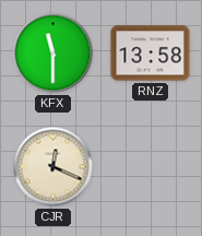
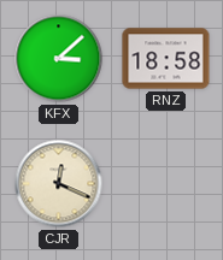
KFX: 11:30 -> 3:08
RNZ: 13:58 -> 18:58
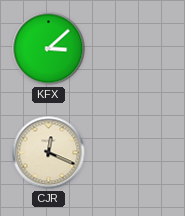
RNZ: 18:58 -> none
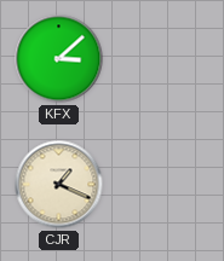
CJR: 12:19 -> 1:19
